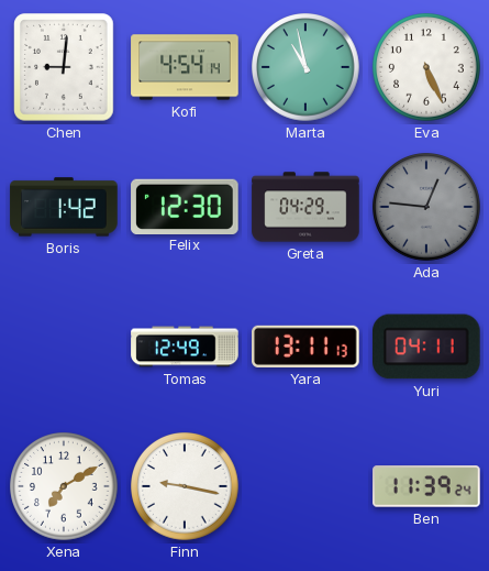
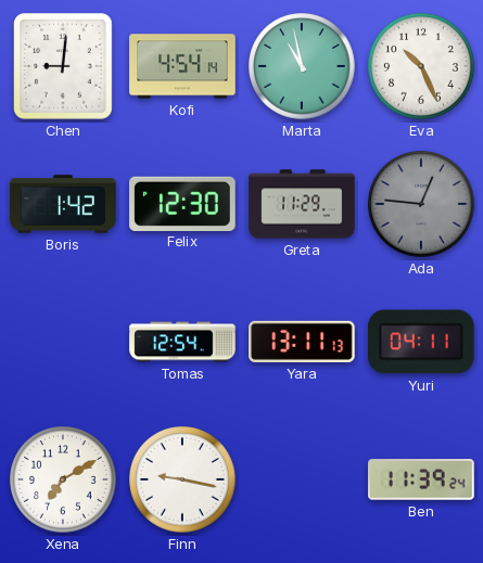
Eva: 5:26 -> 10:26
Greta: 04:29 -> 11:29
Tomas: 12:49 -> 12:54
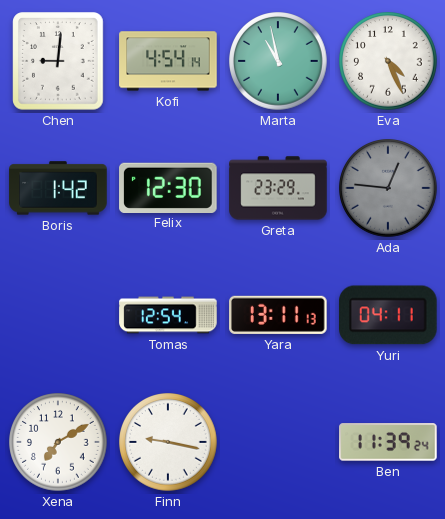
Eva: 10:26 -> 4:26
Greta: 11:29 -> 23:29
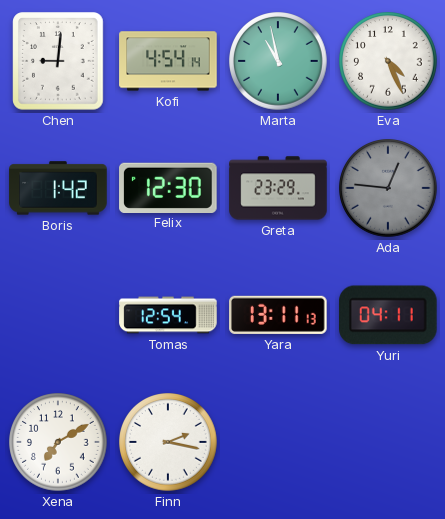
Finn: 9:17 -> 2:17
Ben: 11:39 -> none
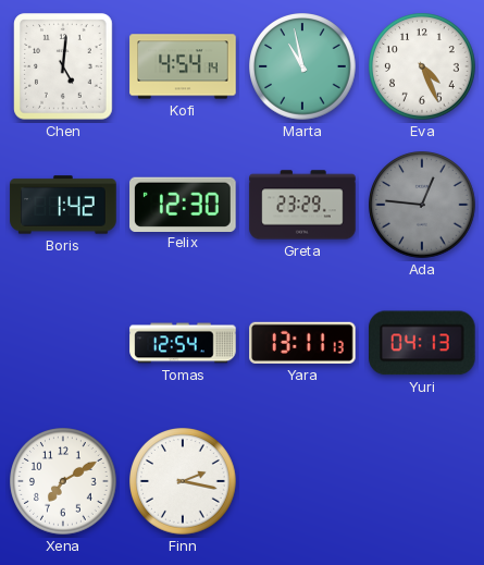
Chen: 9:01 -> 5:01
Yuri: 04:11 -> 04:13
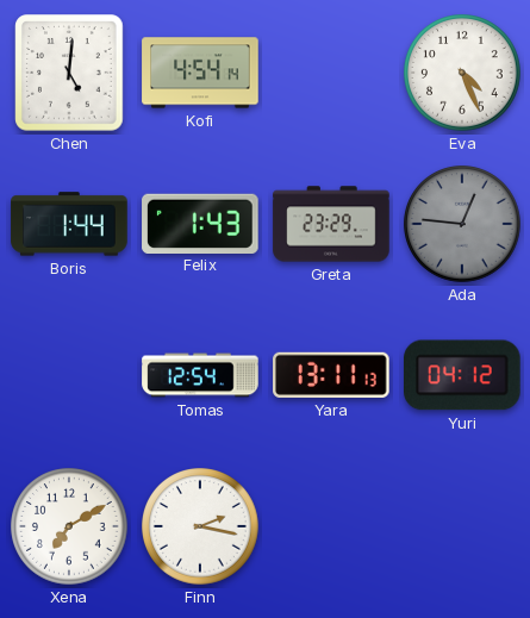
Marta: 10:58 -> none
Boris: 1:42 -> 1:44
Felix: 12:30 -> 1:43
Yuri: 04:13 -> 04:12
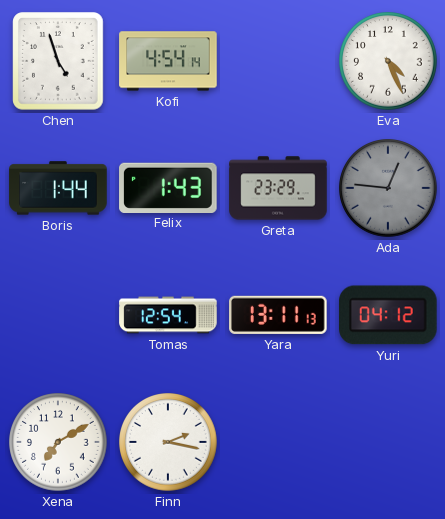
Chen: 5:01 -> 4:57
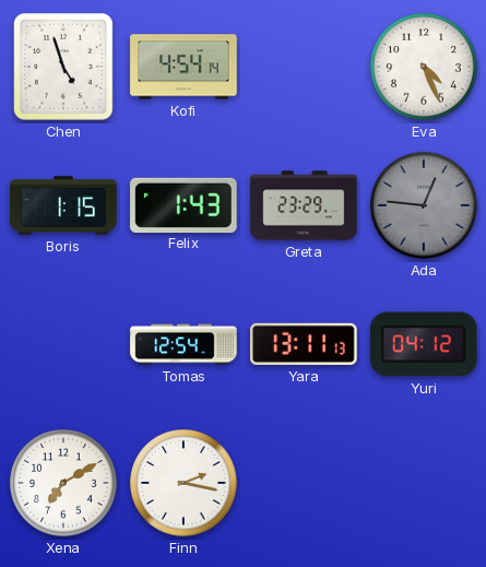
Boris: 1:44 -> 1:15
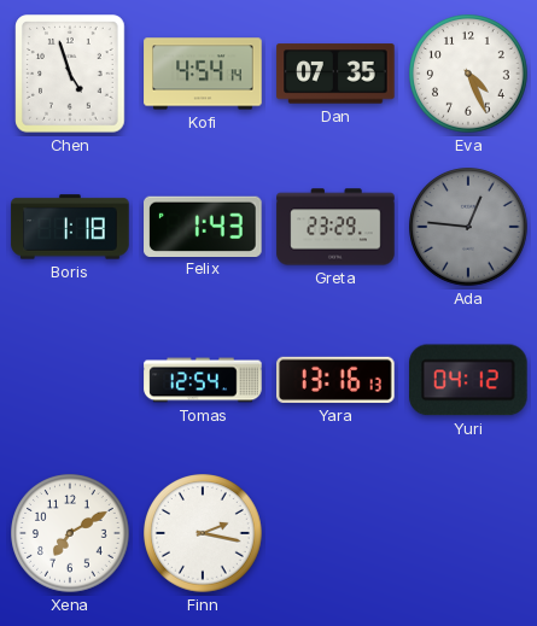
Dan: none -> 07:35
Boris: 1:15 -> 1:18
Yara: 13:11 -> 13:16
